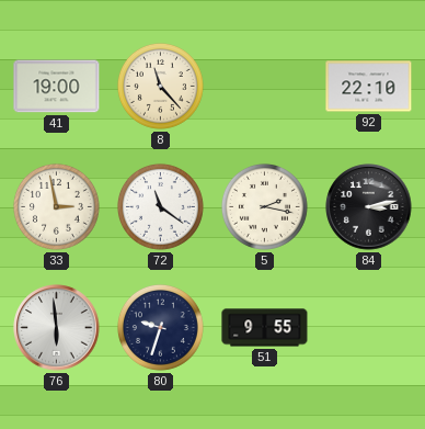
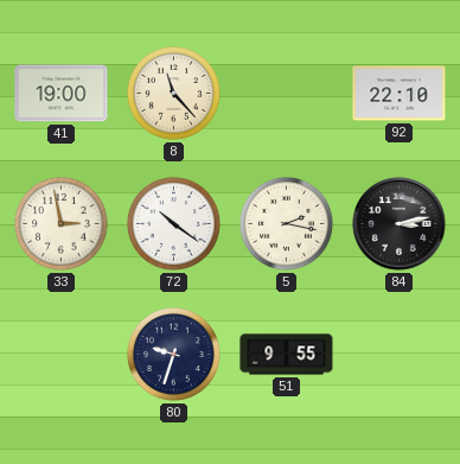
72: 11:21 -> 10:21
76: 5:59 -> none
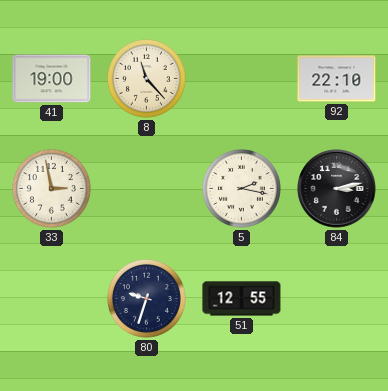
72: 10:21 -> none
51: 9:55 -> 12:55
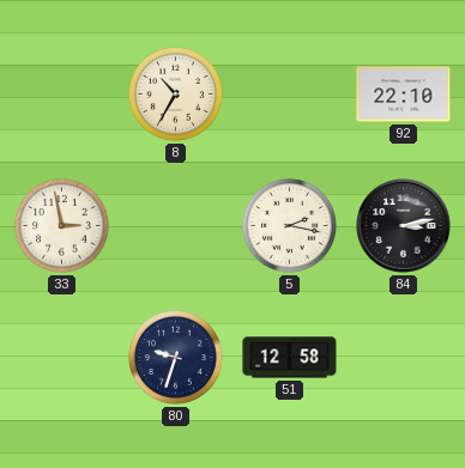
41: 19:00 -> none
8: 11:23 -> 10:35
51: 12:55 -> 12:58
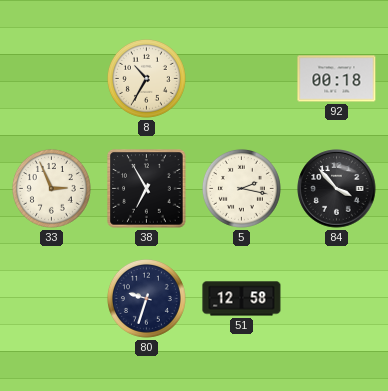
92: 22:10 -> 00:18
33: 2:58 -> 2:56
38: none -> 6:55
84: 3:13 -> 3:53
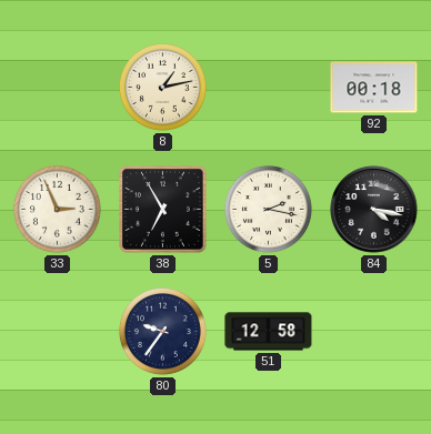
8: 10:35 -> 1:13
84: 3:53 -> 4:17
80: 9:33 -> 9:36
